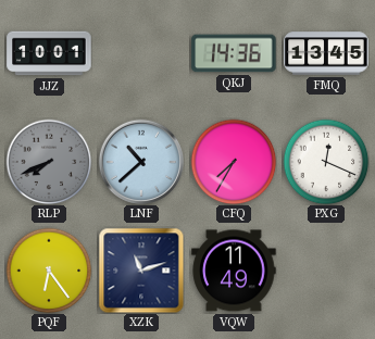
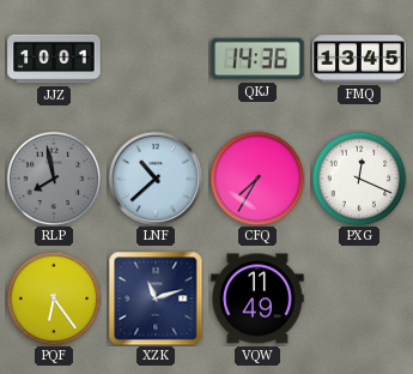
RLP: 7:41 -> 7:58
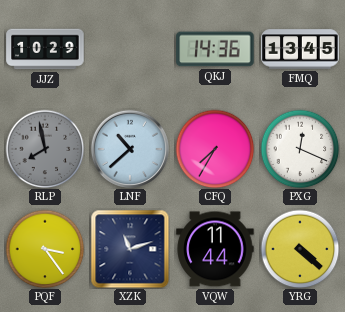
JJZ: 10:01 -> 10:29
PQF: 6:24 -> 3:24
VQW: 11:49 -> 11:44
YRG: none -> 4:22
